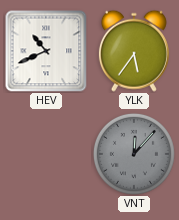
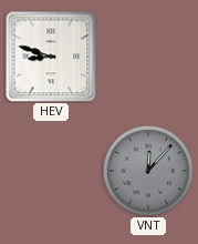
HEV: 10:41 -> 8:48
YLK: 5:36 -> none
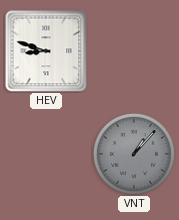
VNT: 12:07 -> 1:07
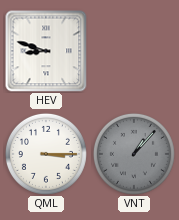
QML: none -> 3:15
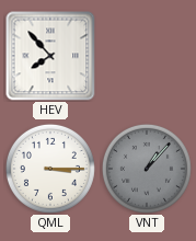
HEV: 8:48 -> 7:53
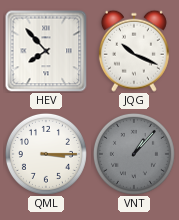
JQG: none -> 10:19
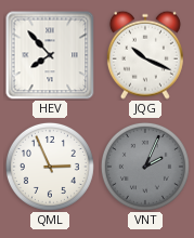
QML: 3:15 -> 2:56
VNT: 1:07 -> 2:04
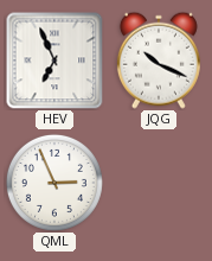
HEV: 7:53 -> 6:56
VNT: 2:04 -> none
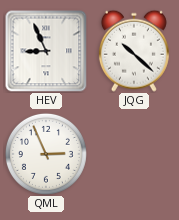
HEV: 6:56 -> 8:56
JQG: 10:19 -> 10:22
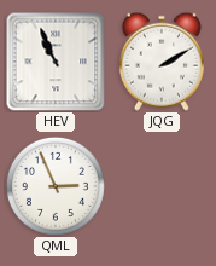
HEV: 8:56 -> 10:56
JQG: 10:22 -> 2:10
